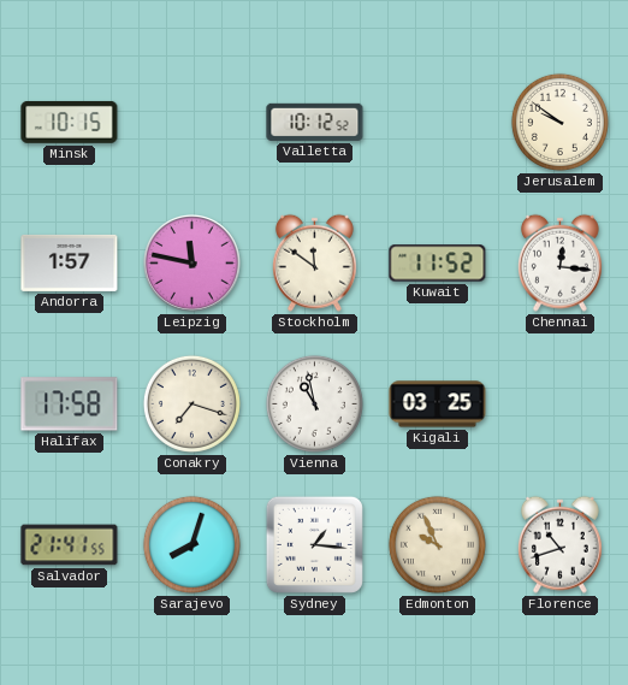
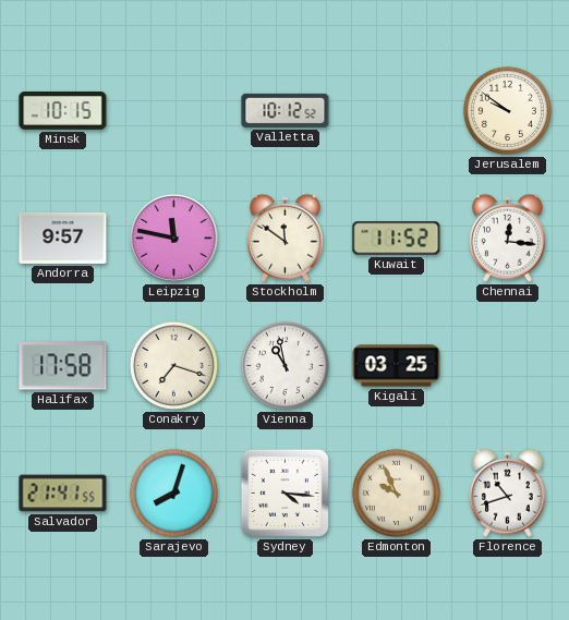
Andorra: 1:57 -> 9:57
Sydney: 1:16 -> 4:16
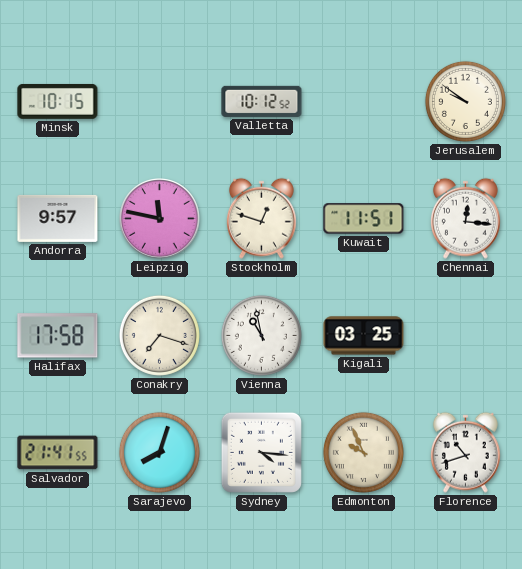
Stockholm: 11:51 -> 12:48
Kuwait: 11:52 -> 11:51
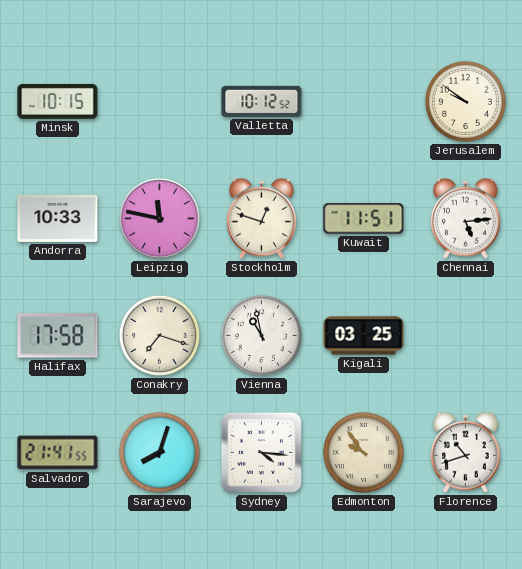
Andorra: 9:57 -> 10:33
Chennai: 12:16 -> 5:14
Edmonton: 9:56 -> 9:54
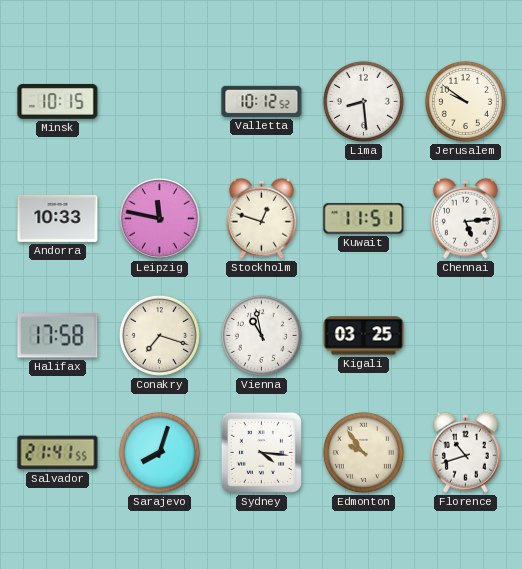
Lima: none -> 8:29
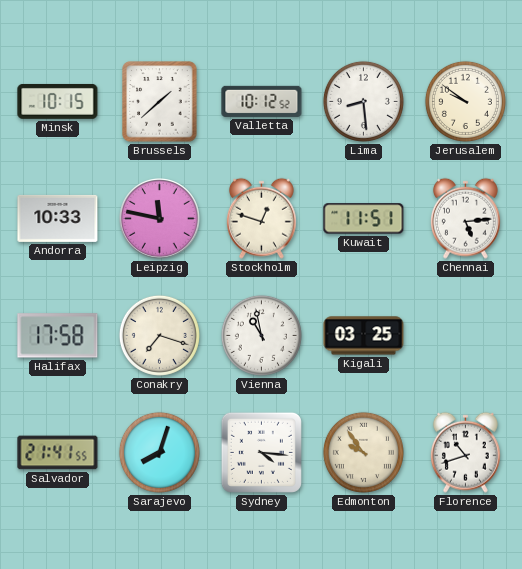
Brussels: none -> 1:38
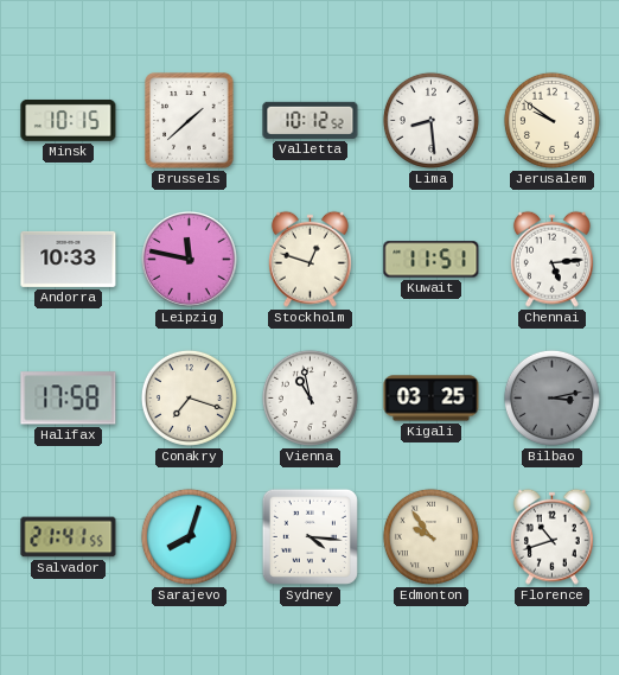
Bilbao: none -> 3:13
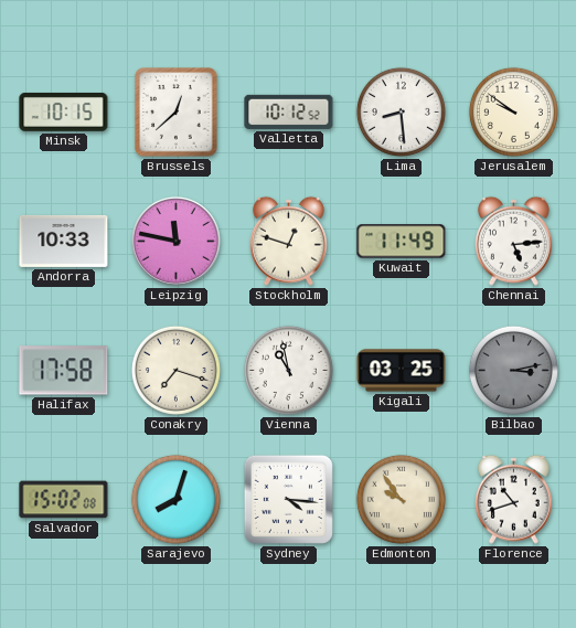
Brussels: 1:38 -> 12:38
Kuwait: 11:51 -> 11:49
Salvador: 21:41 -> 15:02
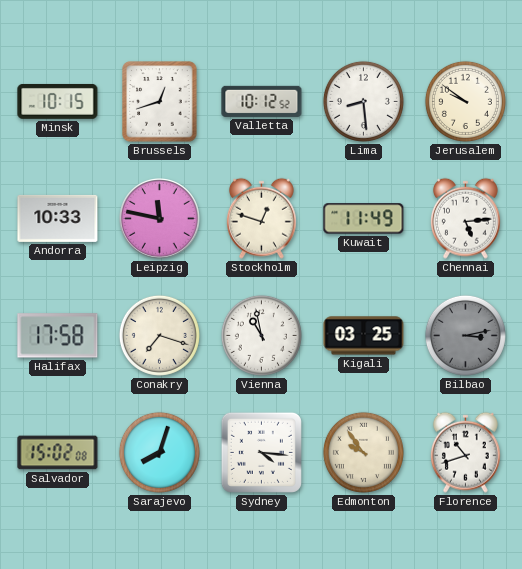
Brussels: 12:38 -> 12:42
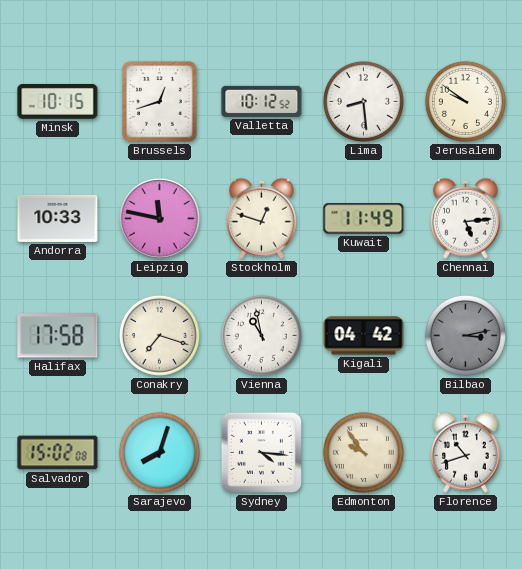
Kigali: 03:25 -> 04:42
